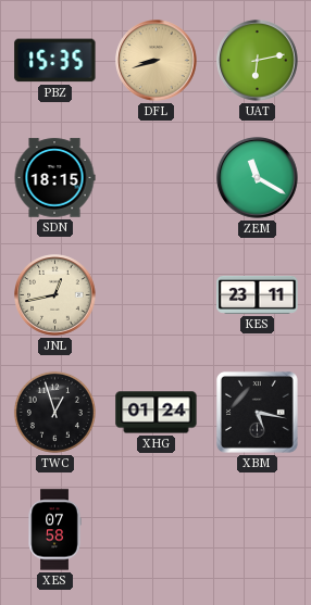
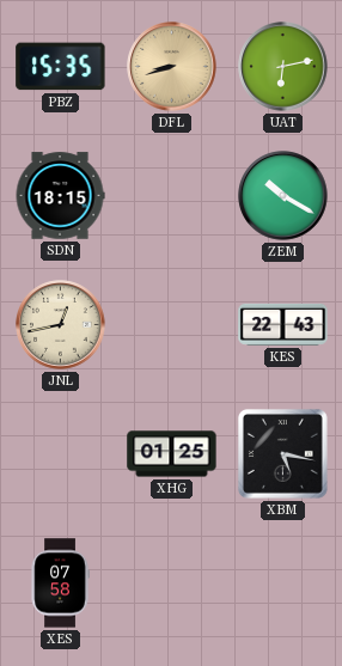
ZEM: 11:20 -> 10:20
KES: 23:11 -> 22:43
TWC: 12:57 -> none
XHG: 01:24 -> 01:25
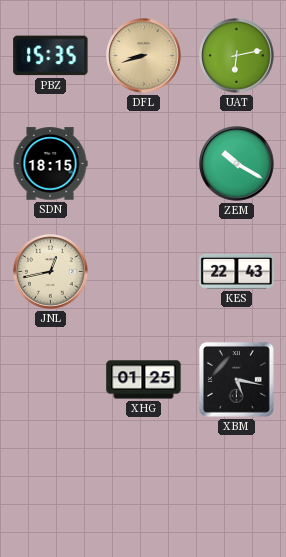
XES: 07:58 -> none
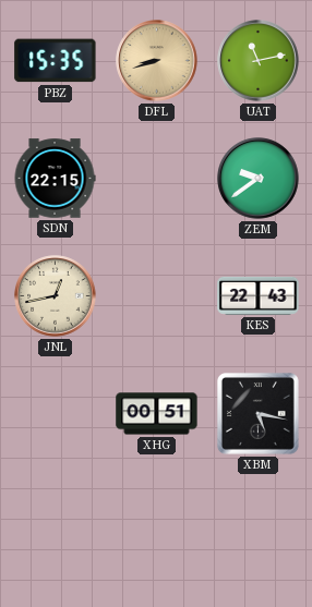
UAT: 6:13 -> 11:13
SDN: 18:15 -> 22:15
ZEM: 10:20 -> 9:39
XHG: 01:25 -> 00:51
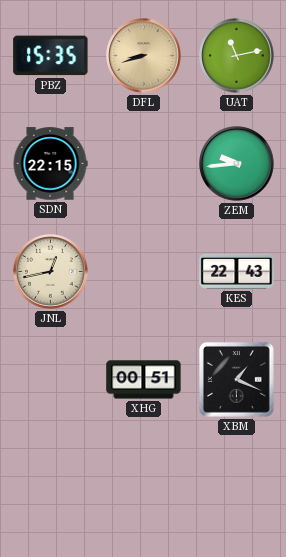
ZEM: 9:39 -> 9:44
XBM: 5:17 -> 1:19
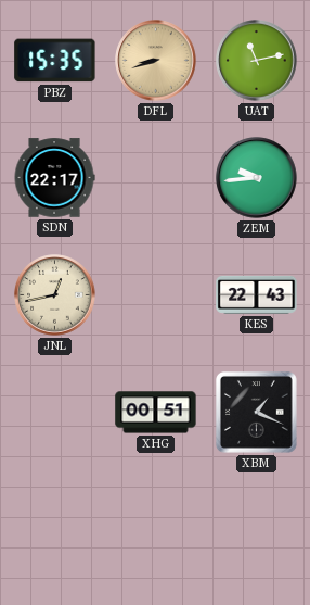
SDN: 22:15 -> 22:17
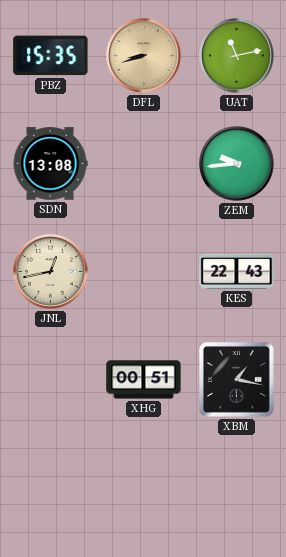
SDN: 22:17 -> 13:08
XBM: 1:19 -> 1:17
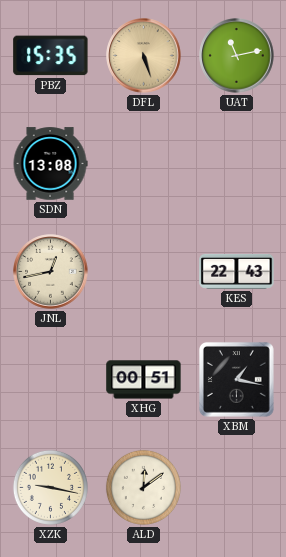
DFL: 8:42 -> 5:27
ZEM: 9:44 -> none
XZK: none -> 9:17
ALD: none -> 12:09
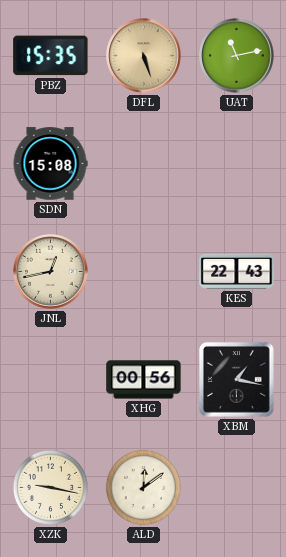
SDN: 13:08 -> 15:08
XHG: 00:51 -> 00:56
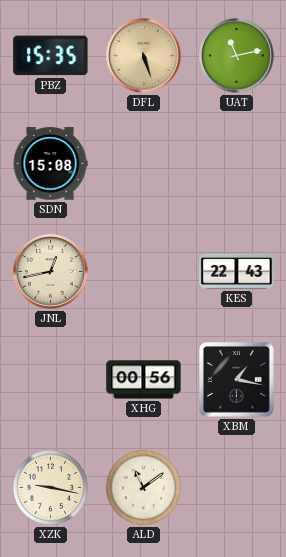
ALD: 12:09 -> 11:09
